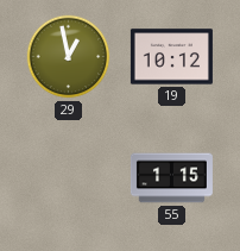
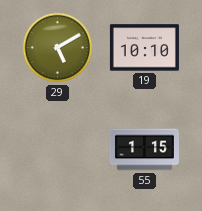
29: 12:58 -> 5:10
19: 10:12 -> 10:10
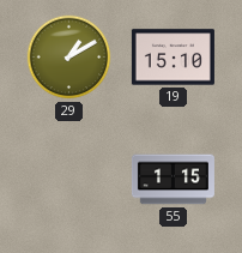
29: 5:10 -> 1:10
19: 10:10 -> 15:10
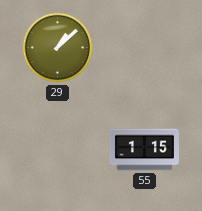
29: 1:10 -> 1:08
19: 15:10 -> none
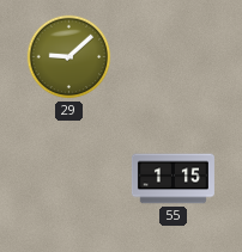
29: 1:08 -> 9:08
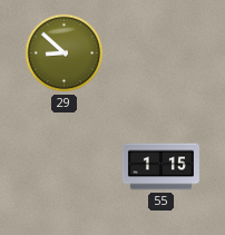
29: 9:08 -> 8:52
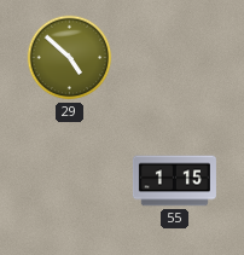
29: 8:52 -> 4:52
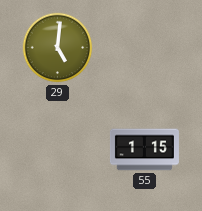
29: 4:52 -> 5:01
